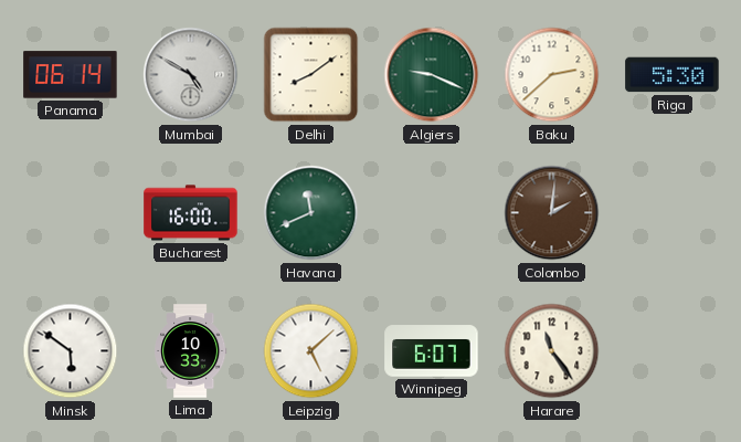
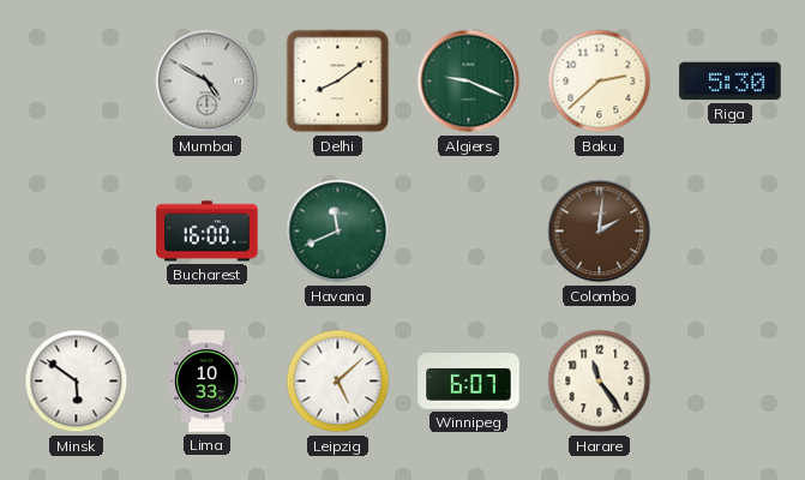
Panama: 06:14 -> none
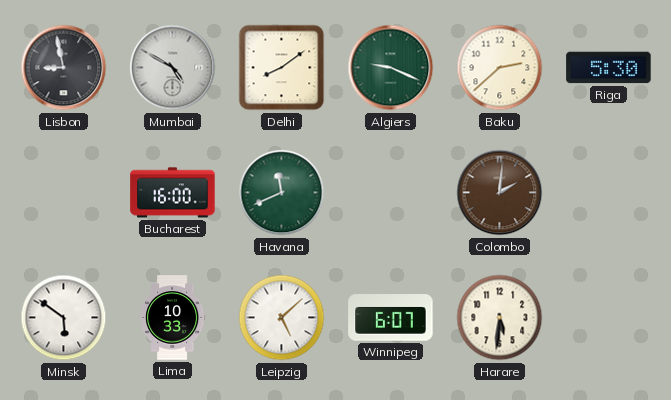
Lisbon: none -> 8:58
Harare: 11:24 -> 5:31
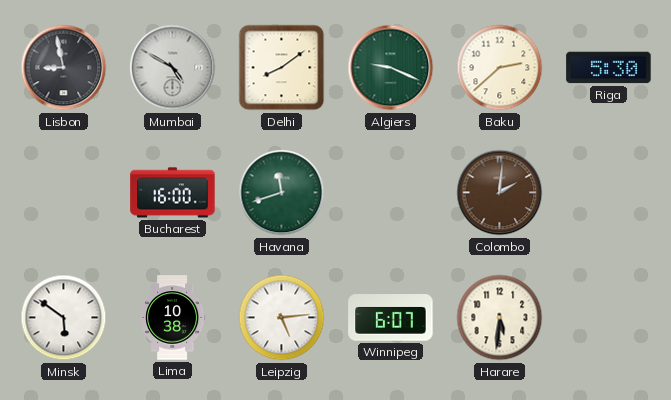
Havana: 11:41 -> 11:42
Lima: 10:33 -> 10:38
Leipzig: 5:08 -> 5:14
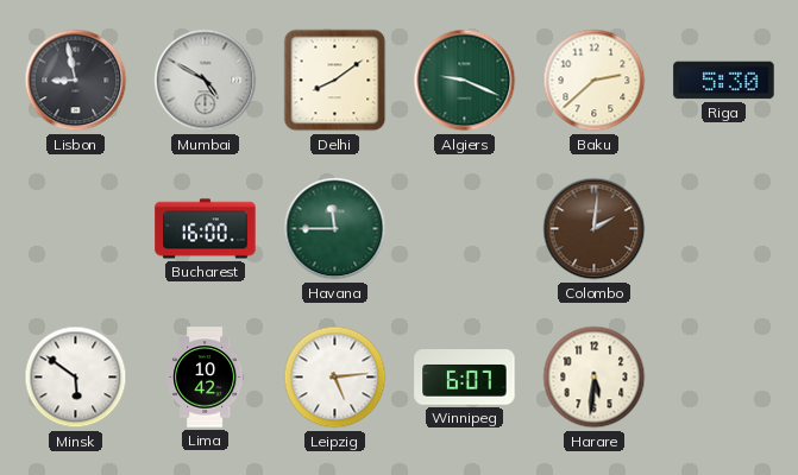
Havana: 11:42 -> 11:45
Lima: 10:38 -> 10:42
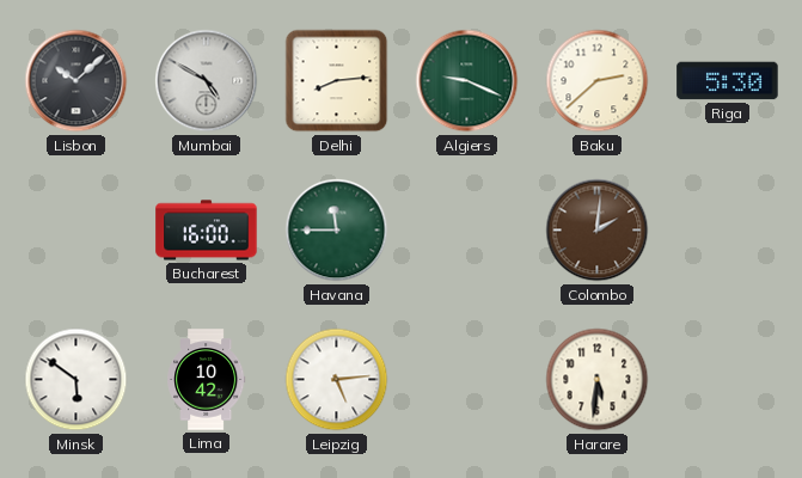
Lisbon: 8:58 -> 10:08
Delhi: 8:09 -> 8:14
Winnipeg: 6:07 -> none
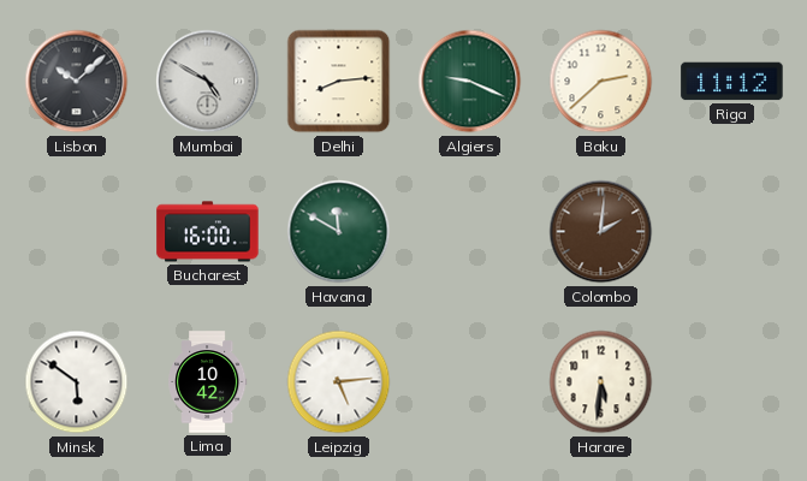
Riga: 5:30 -> 11:12
Havana: 11:45 -> 11:50
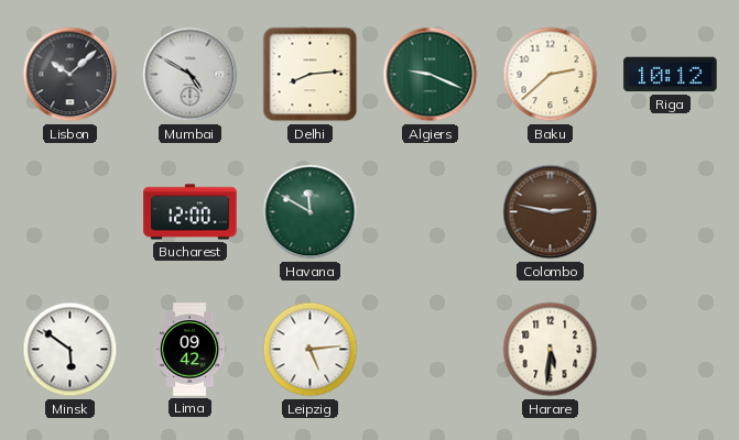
Riga: 11:12 -> 10:12
Bucharest: 16:00 -> 12:00
Colombo: 2:01 -> 2:47
Lima: 10:42 -> 09:42
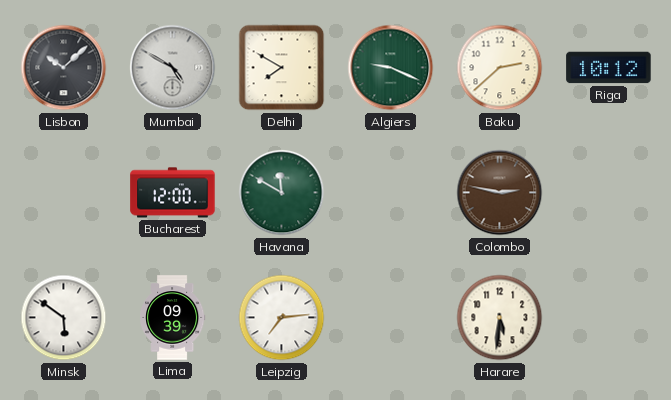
Delhi: 8:14 -> 7:50
Lima: 09:42 -> 09:39
Leipzig: 5:14 -> 7:14
